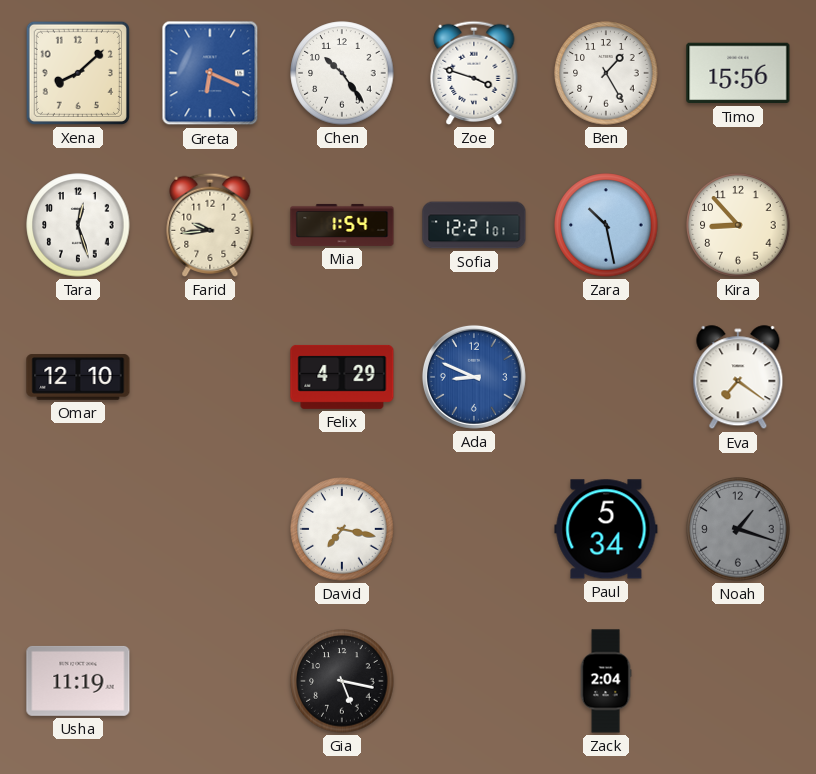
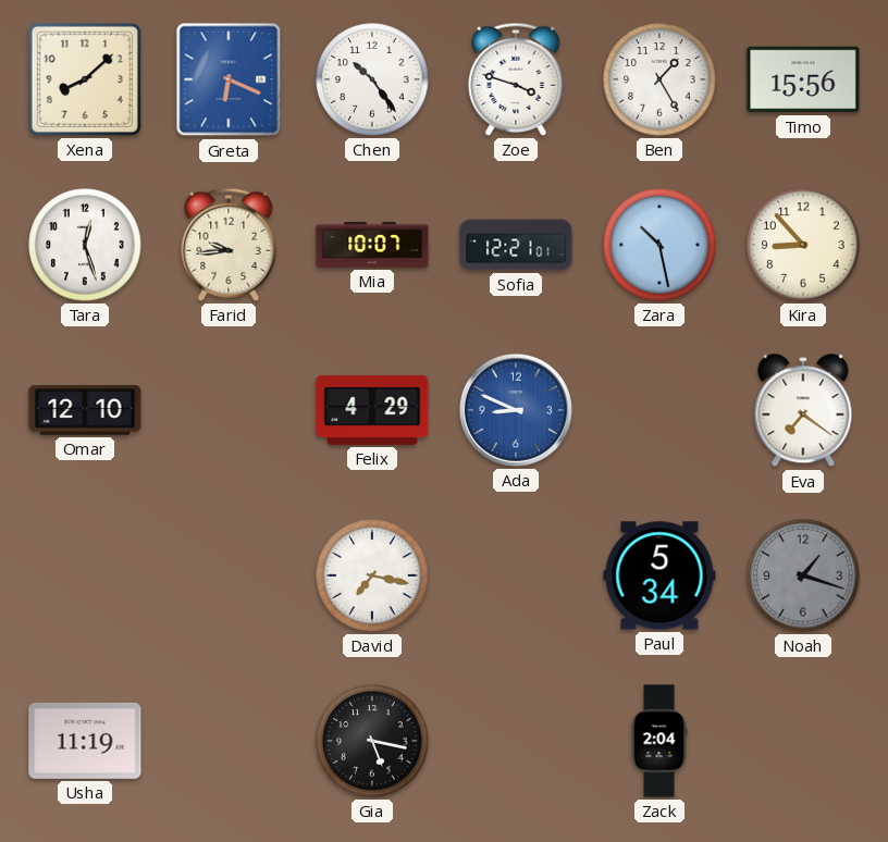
Mia: 1:54 -> 10:07
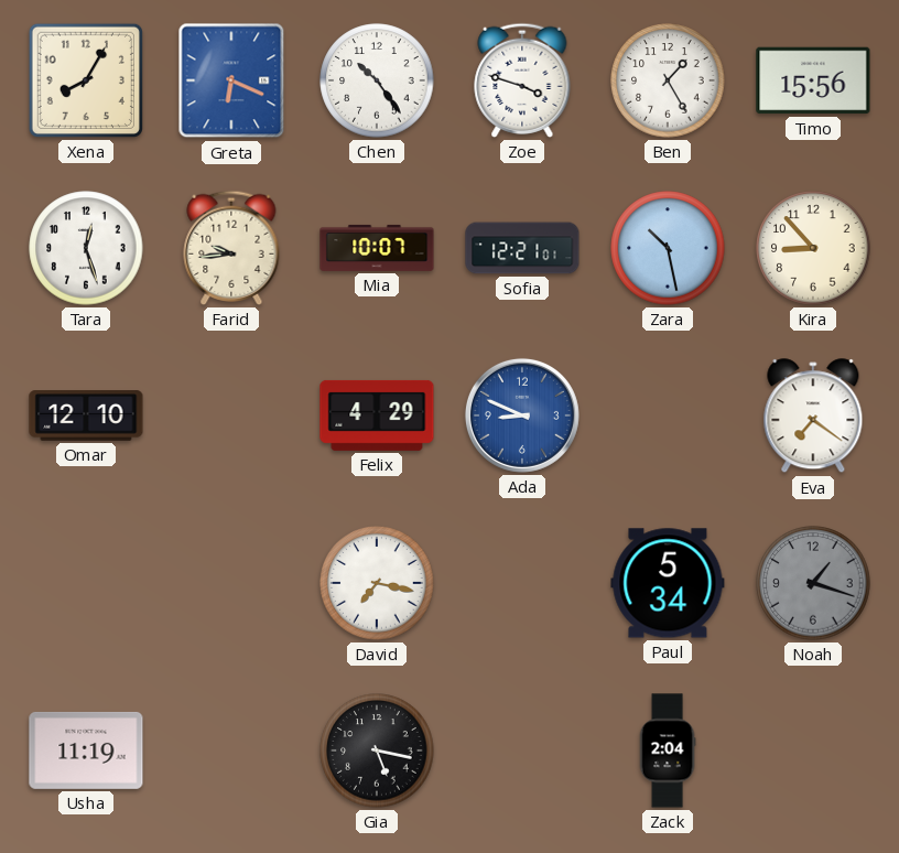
Xena: 8:08 -> 8:05
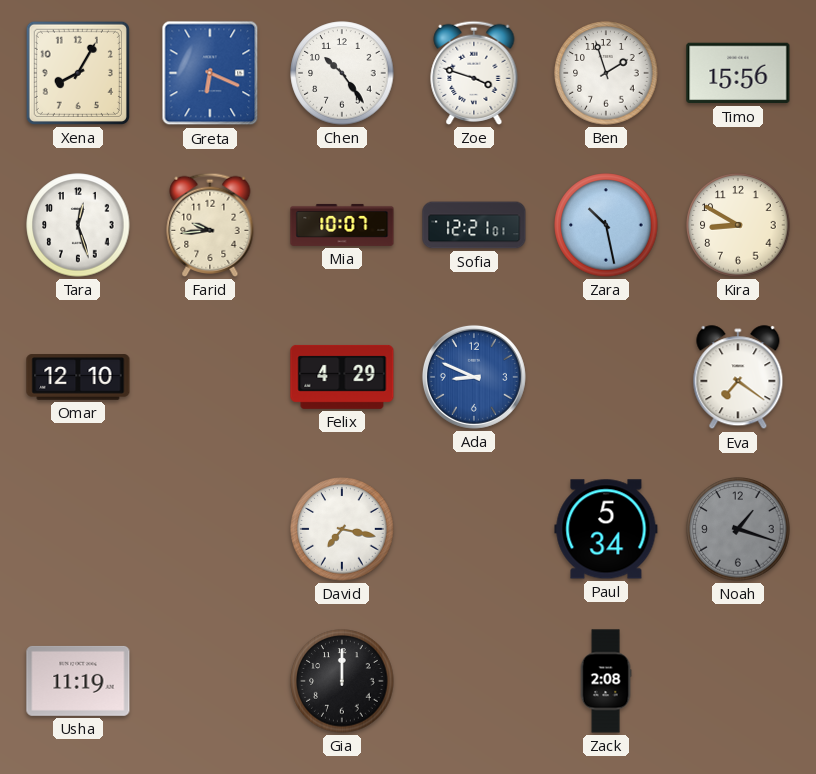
Ben: 1:25 -> 1:57
Kira: 8:53 -> 8:50
Gia: 5:17 -> 12:00
Zack: 2:04 -> 2:08
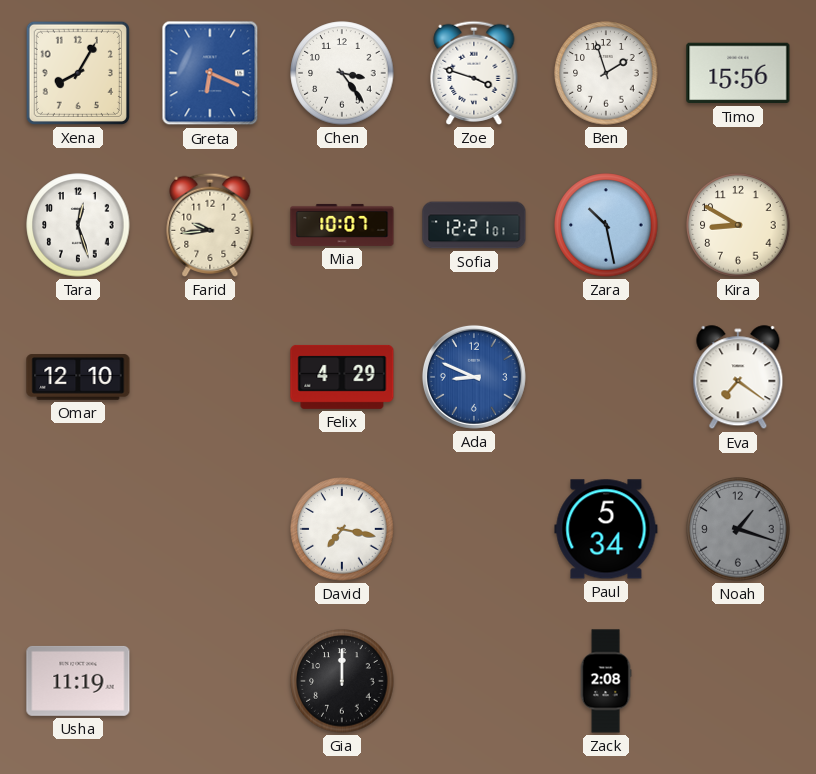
Chen: 10:24 -> 3:24
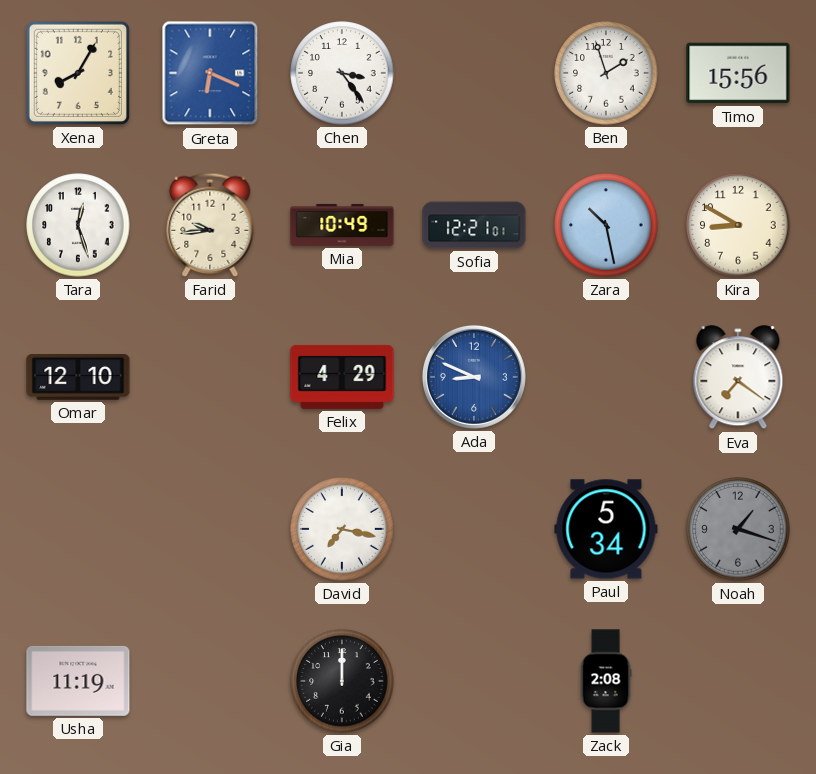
Zoe: 3:48 -> none
Mia: 10:07 -> 10:49
